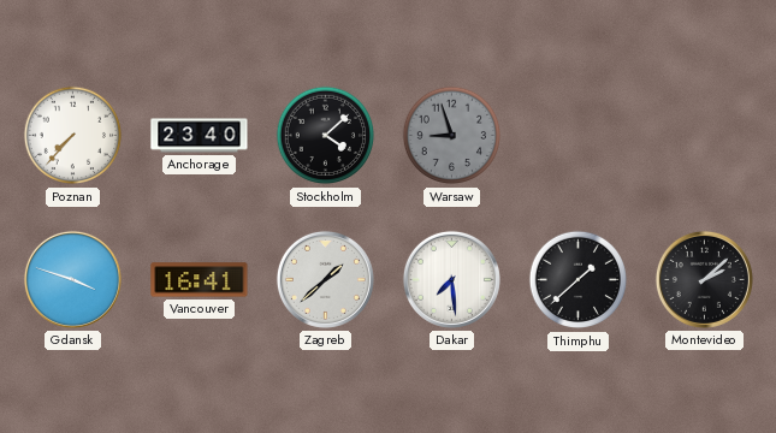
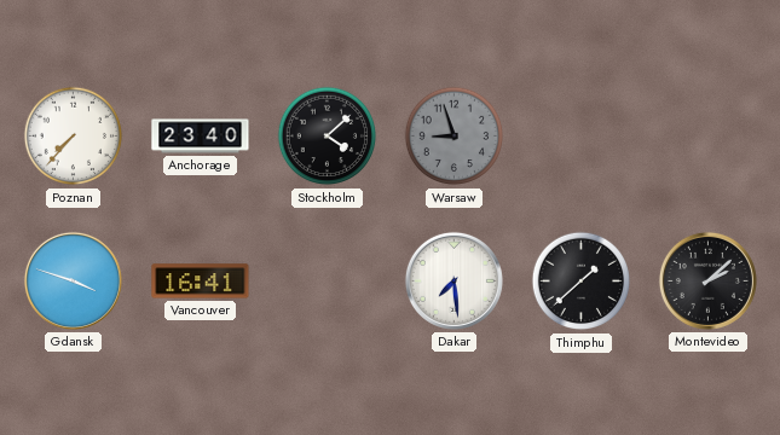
Zagreb: 1:38 -> none
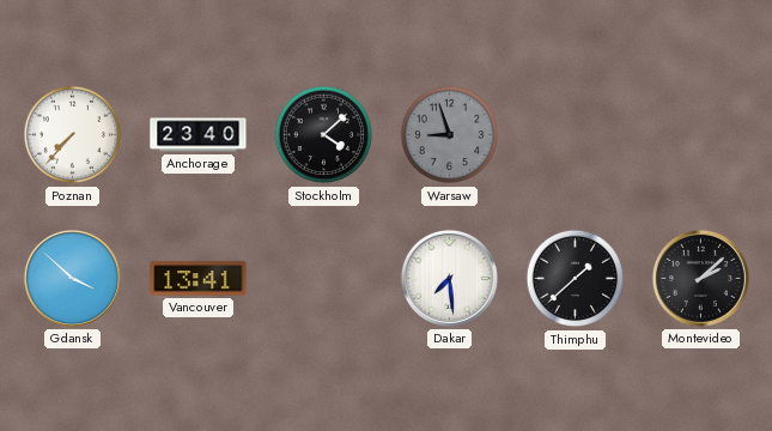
Gdansk: 3:48 -> 3:52
Vancouver: 16:41 -> 13:41
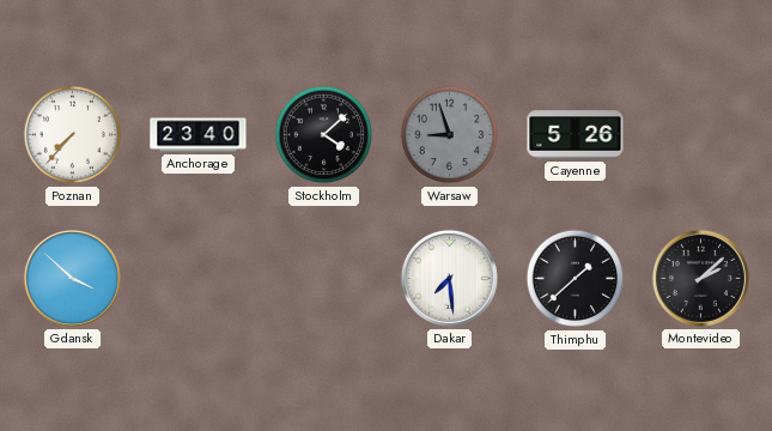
Cayenne: none -> 5:26
Vancouver: 13:41 -> none
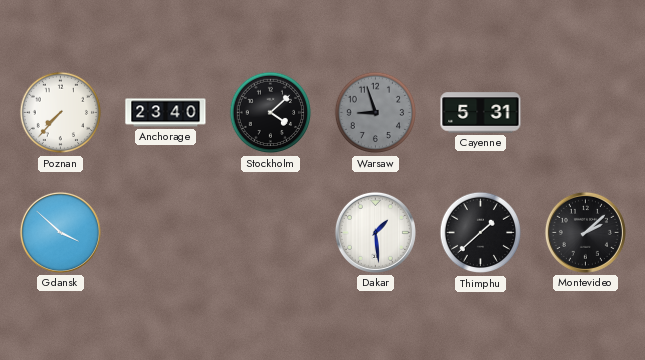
Cayenne: 5:26 -> 5:31
Dakar: 7:29 -> 1:29
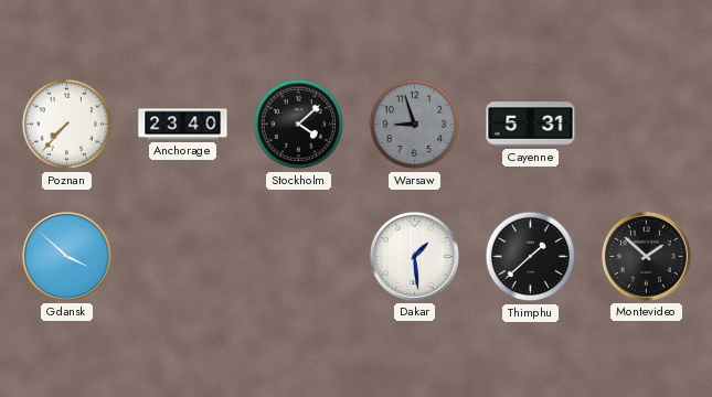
Montevideo: 2:08 -> 1:52
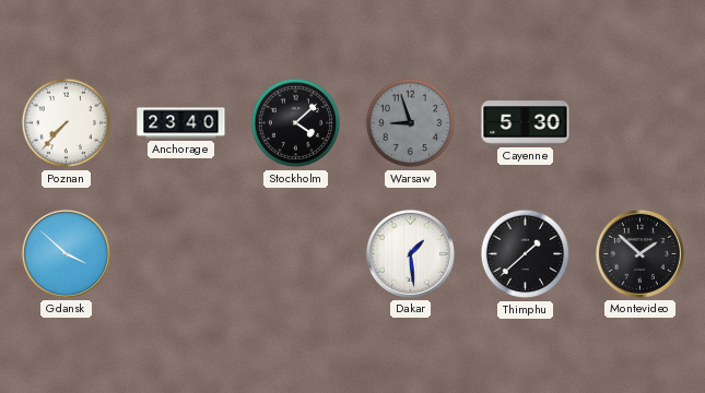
Cayenne: 5:31 -> 5:30
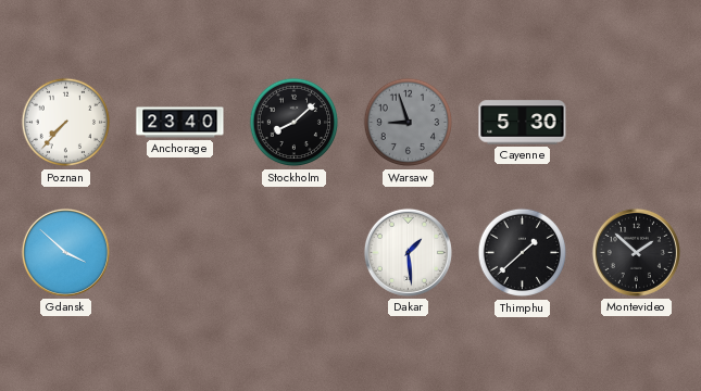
Stockholm: 4:08 -> 8:08
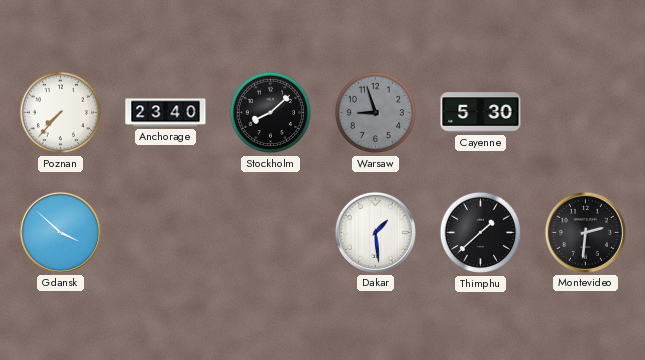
Montevideo: 1:52 -> 2:31
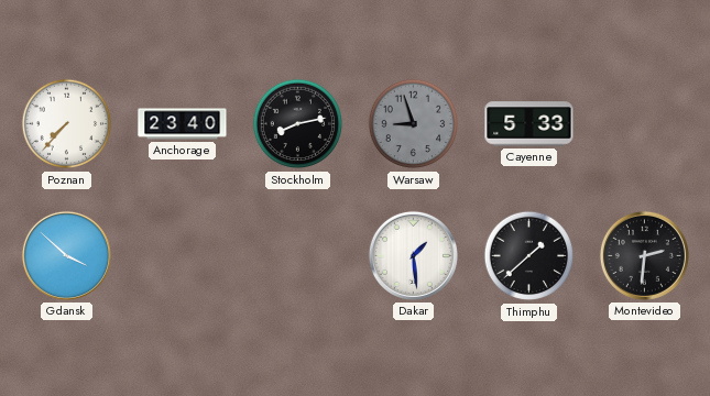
Stockholm: 8:08 -> 8:13
Cayenne: 5:30 -> 5:33
